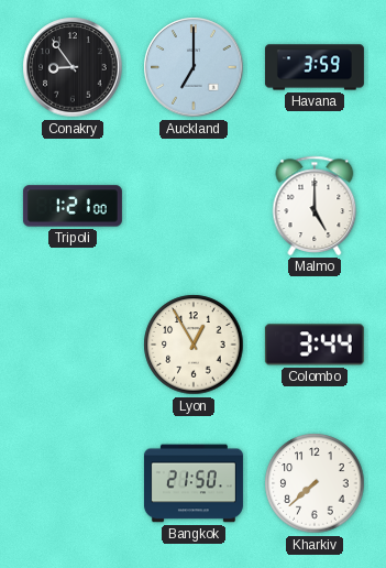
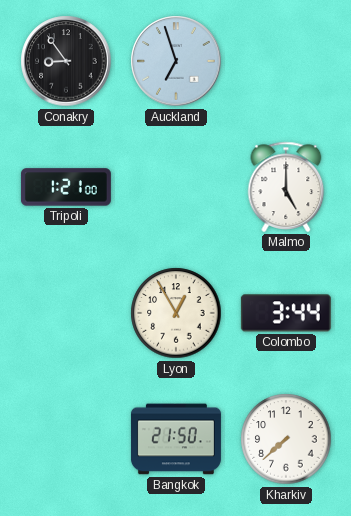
Auckland: 7:00 -> 6:57
Havana: 3:59 -> none
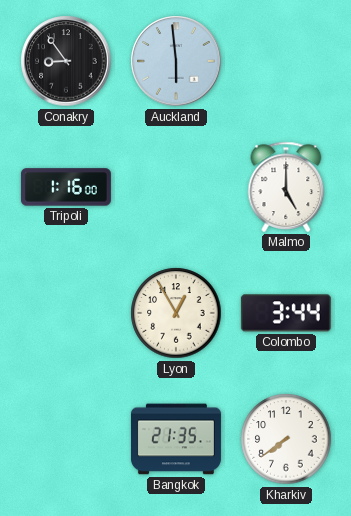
Auckland: 6:57 -> 5:59
Tripoli: 1:21 -> 1:16
Bangkok: 21:50 -> 21:35
Kharkiv: 7:38 -> 7:39
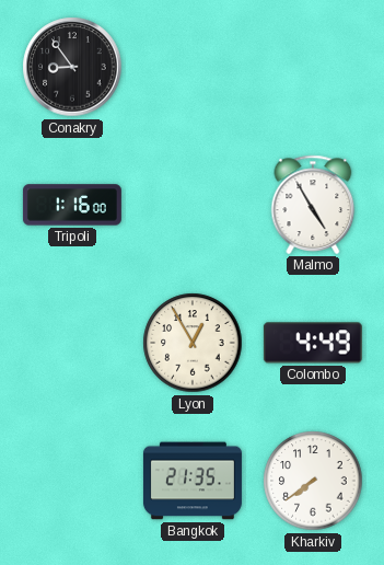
Auckland: 5:59 -> none
Malmo: 5:00 -> 4:55
Colombo: 3:44 -> 4:49
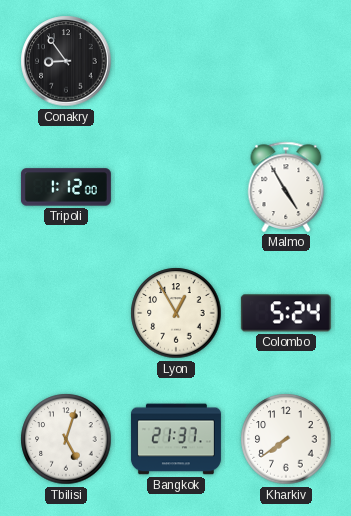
Tripoli: 1:16 -> 1:12
Colombo: 4:49 -> 5:24
Tbilisi: none -> 5:03
Bangkok: 21:35 -> 21:37
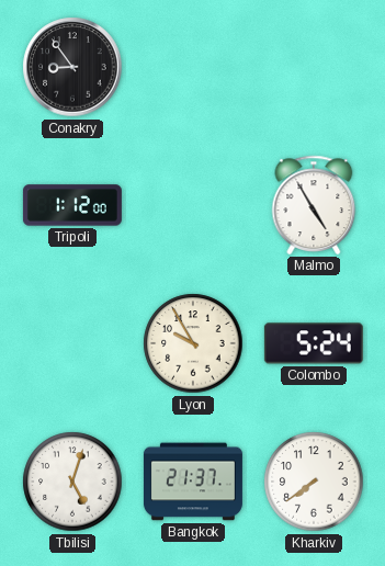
Lyon: 12:55 -> 9:55
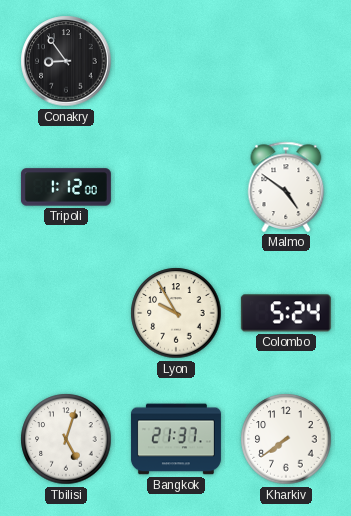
Malmo: 4:55 -> 4:51
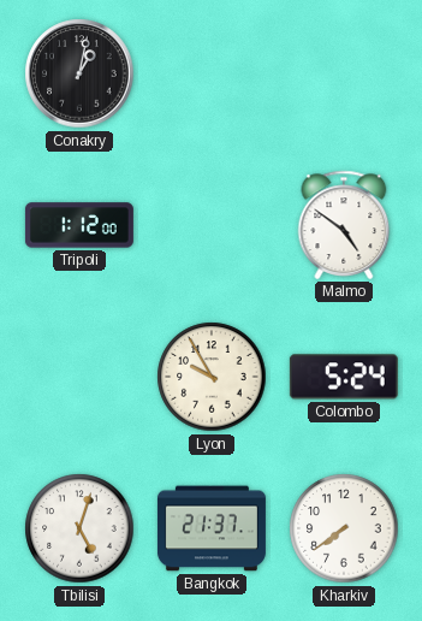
Conakry: 8:54 -> 1:02
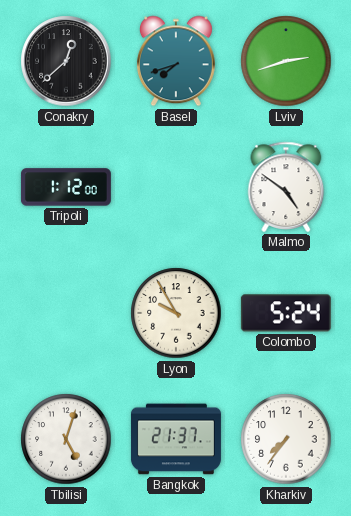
Conakry: 1:02 -> 12:38
Basel: none -> 7:42
Lviv: none -> 2:42
Kharkiv: 7:39 -> 7:36
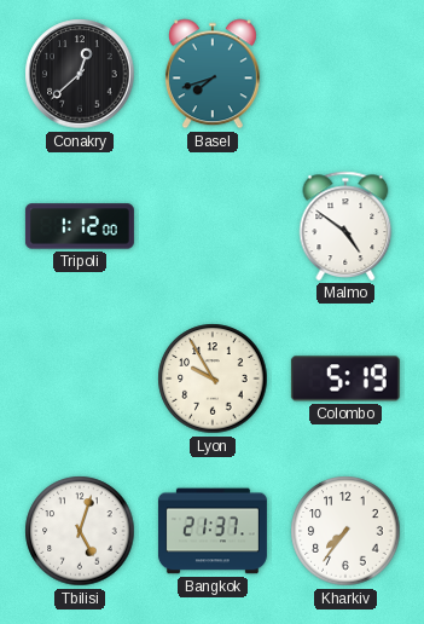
Lviv: 2:42 -> none
Colombo: 5:24 -> 5:19
